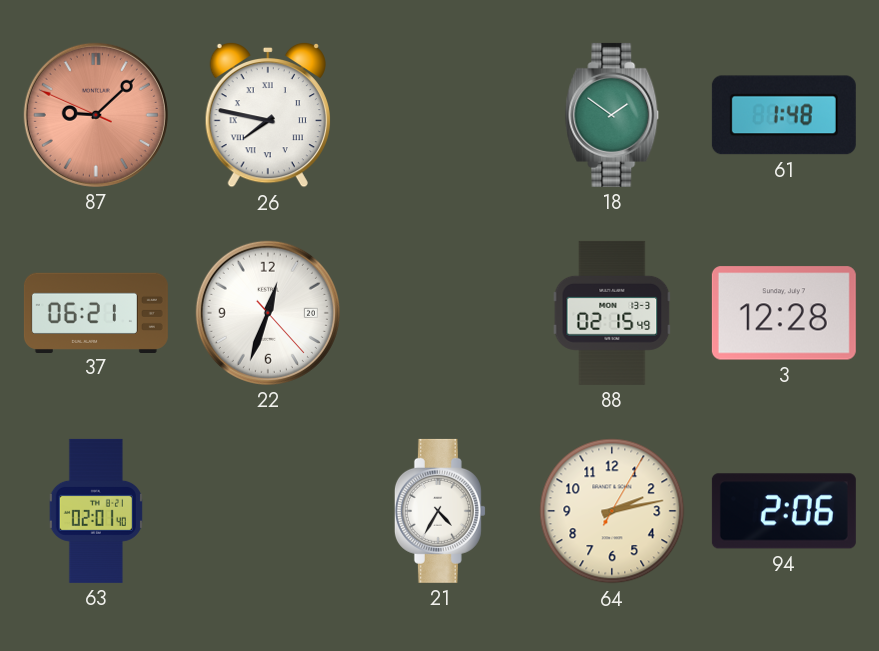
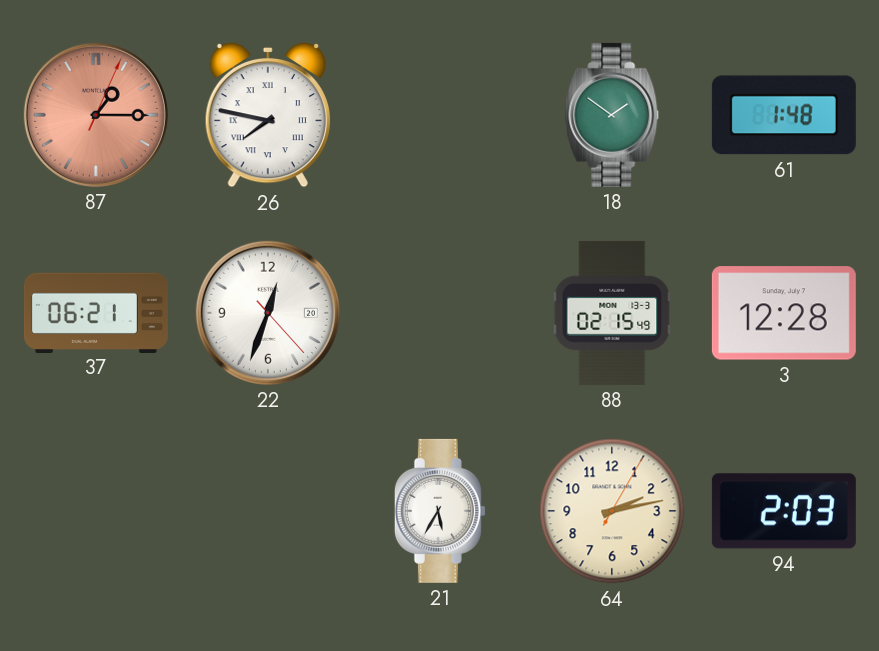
87: 9:07 -> 1:15
63: 02:01 -> none
21: 4:35 -> 5:35
94: 2:06 -> 2:03
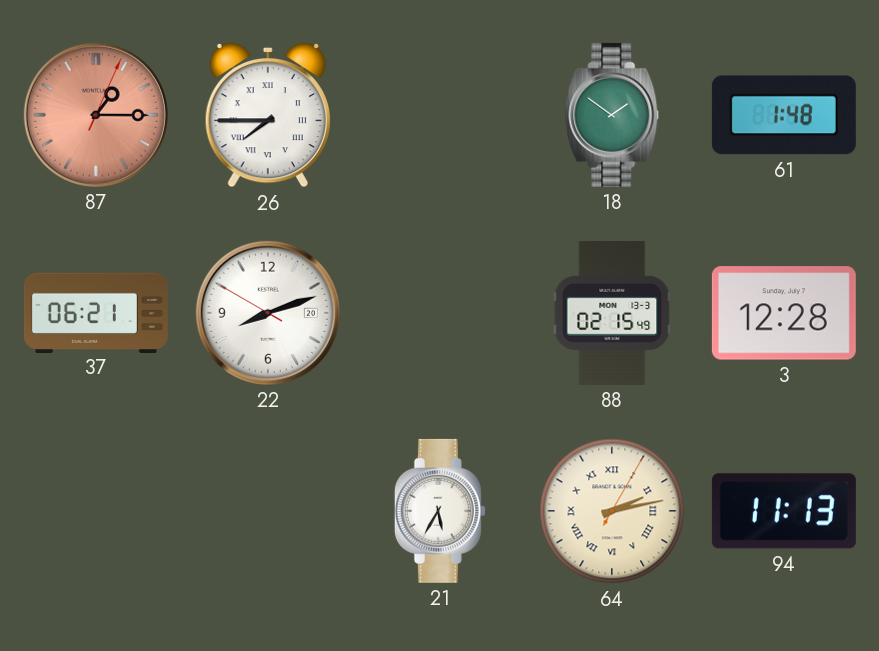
26: 7:47 -> 7:45
22: 12:33 -> 8:11
64 numerals: Arabic -> Roman
94: 2:03 -> 11:13
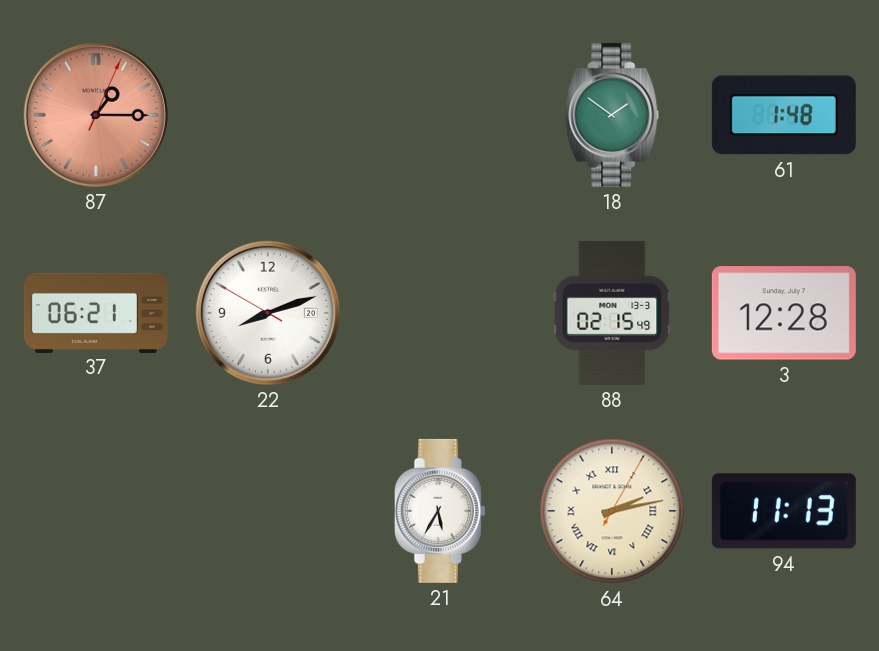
26: 7:45 -> none
